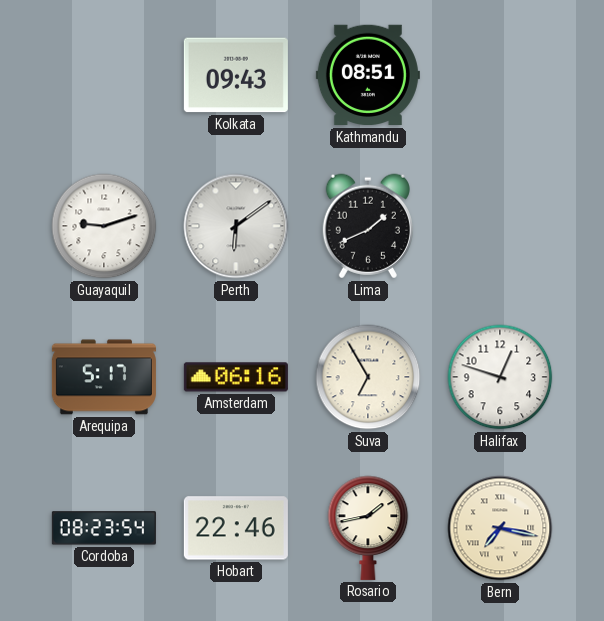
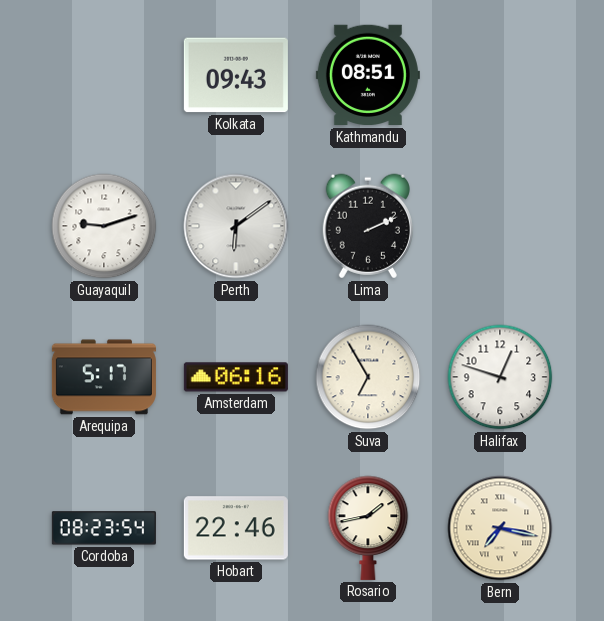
Lima: 1:41 -> 2:11
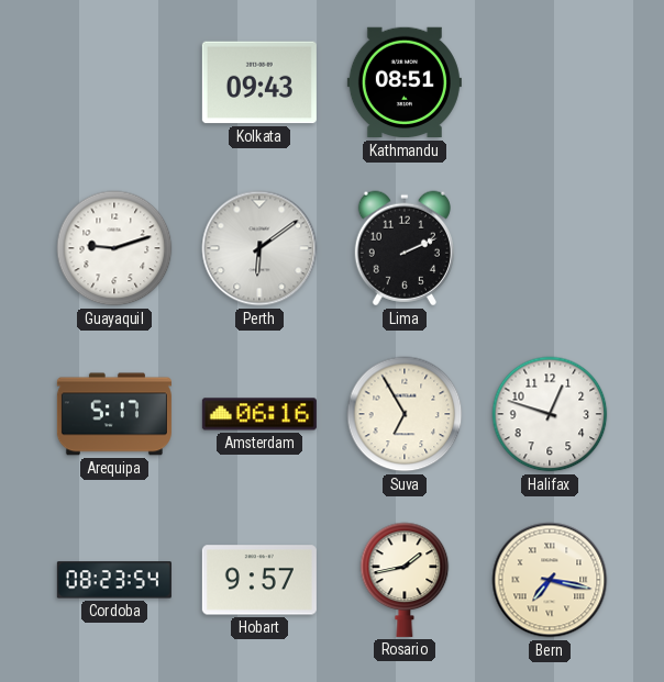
Hobart: 22:46 -> 9:57
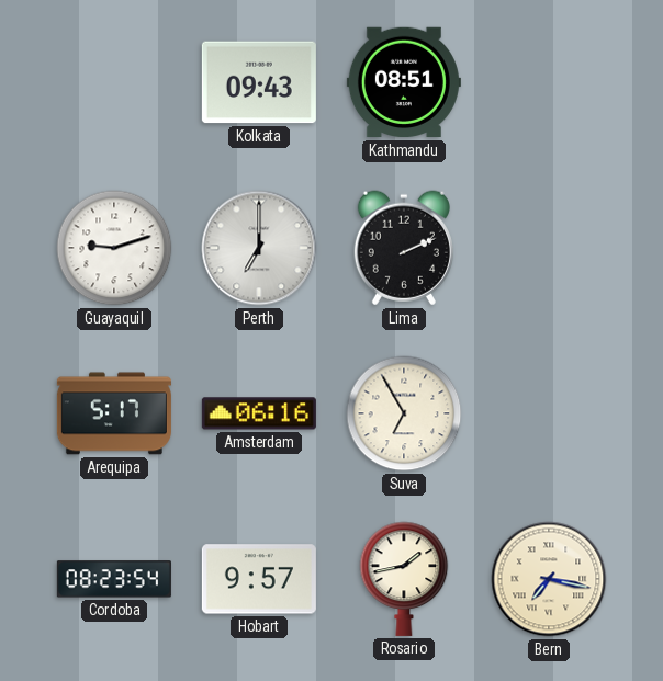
Perth: 6:09 -> 7:00
Halifax: 12:48 -> none
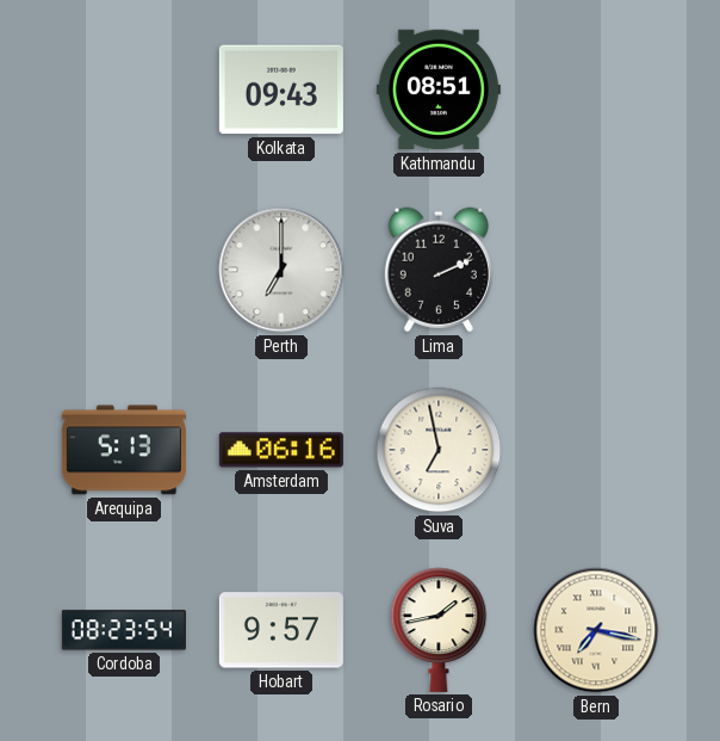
Guayaquil: 9:12 -> none
Arequipa: 5:17 -> 5:13
Suva: 6:55 -> 6:58
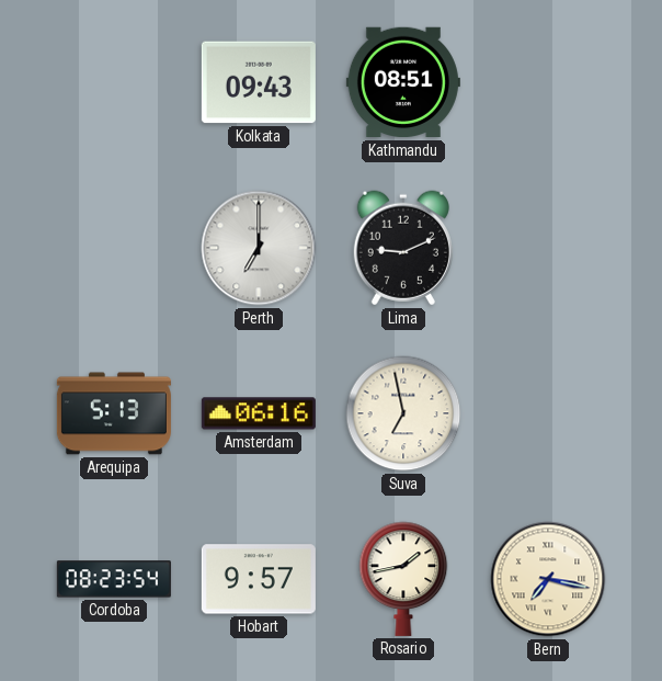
Lima: 2:11 -> 9:11
